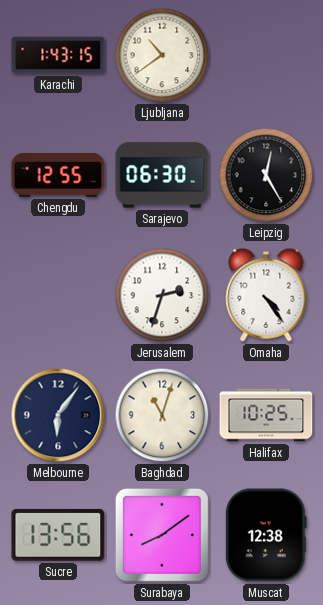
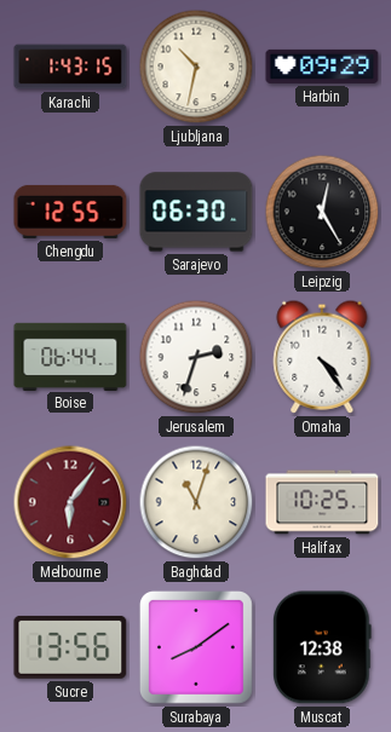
Ljubljana: 10:39 -> 10:32
Harbin: none -> 09:29
Boise: none -> 06:44
Melbourne dial: navy -> burgundy
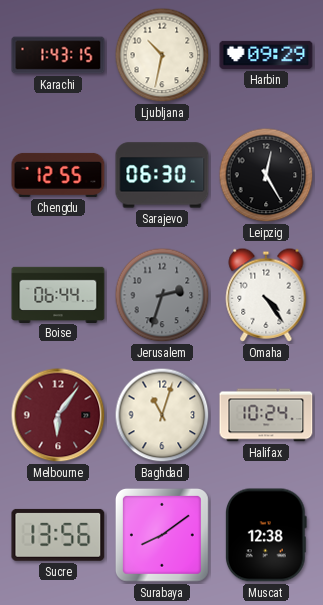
Jerusalem dial: white -> grey
Halifax: 10:25 -> 10:24
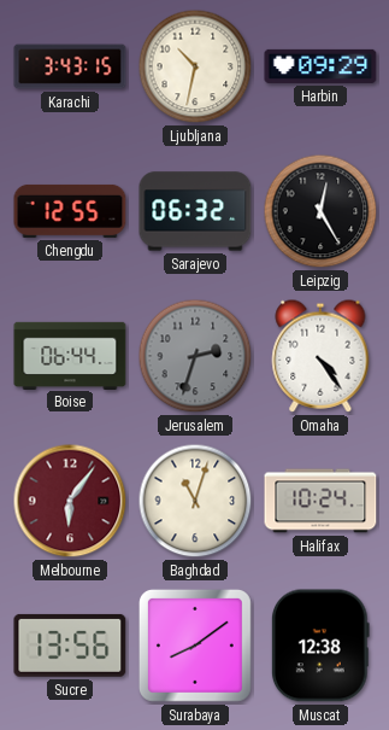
Karachi: 1:43 -> 3:43
Sarajevo: 06:30 -> 06:32
